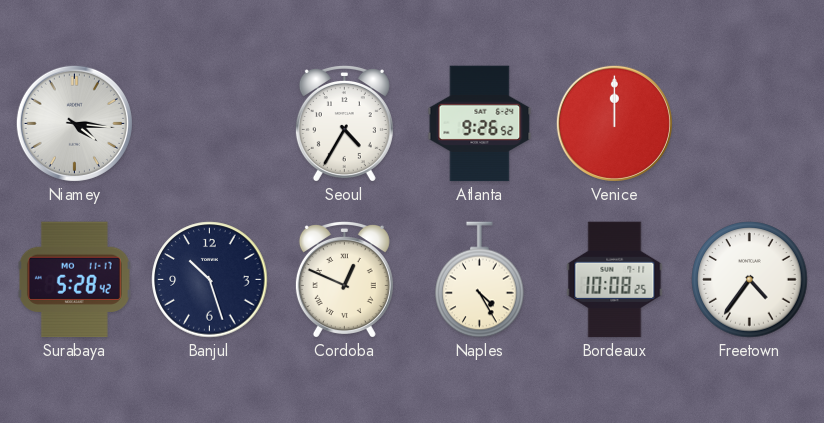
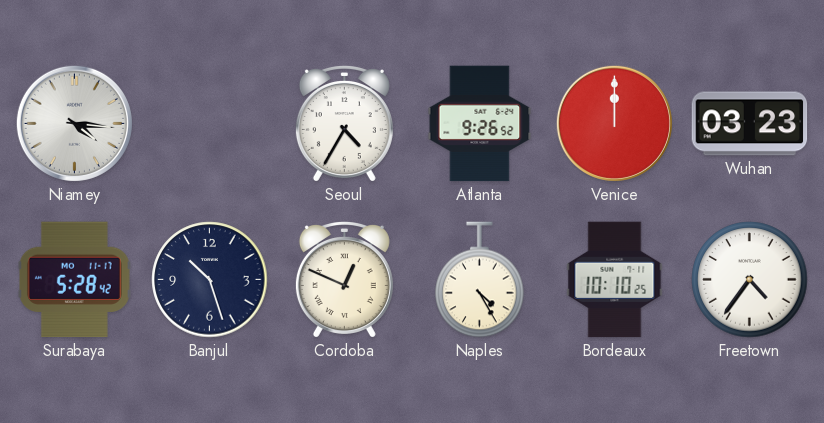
Wuhan: none -> 03:23
Bordeaux: 10:08 -> 10:10
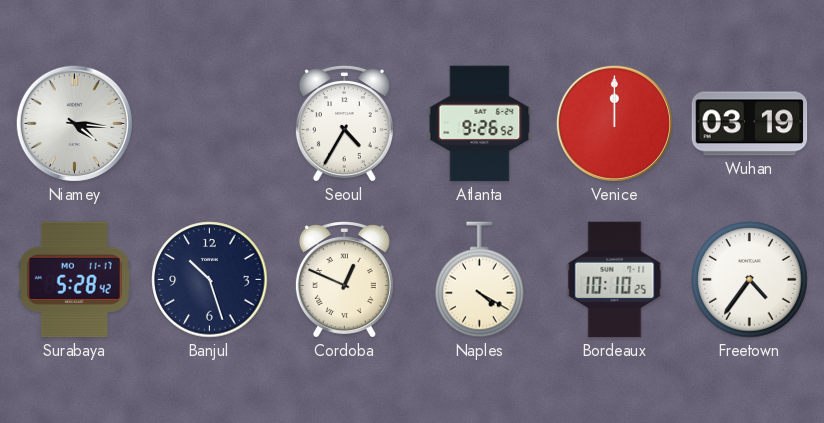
Wuhan: 03:23 -> 03:19
Naples: 4:25 -> 4:20
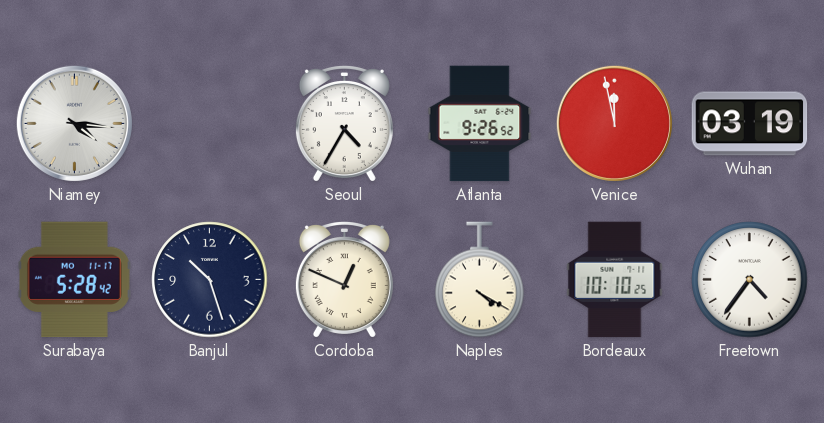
Venice: 12:00 -> 11:58
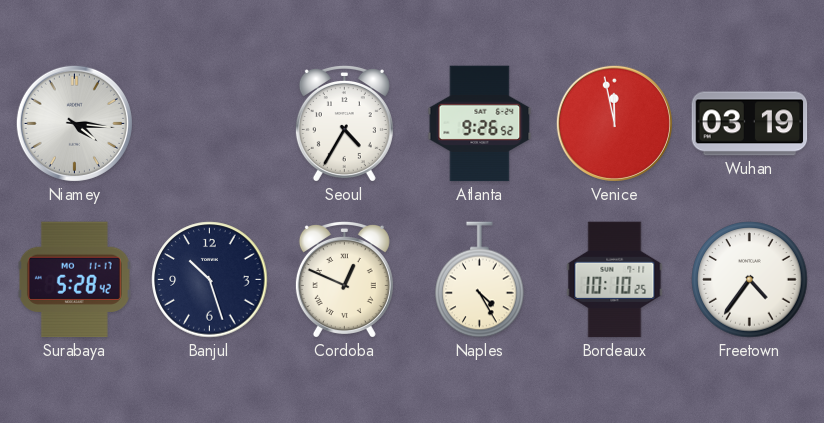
Naples: 4:20 -> 4:25
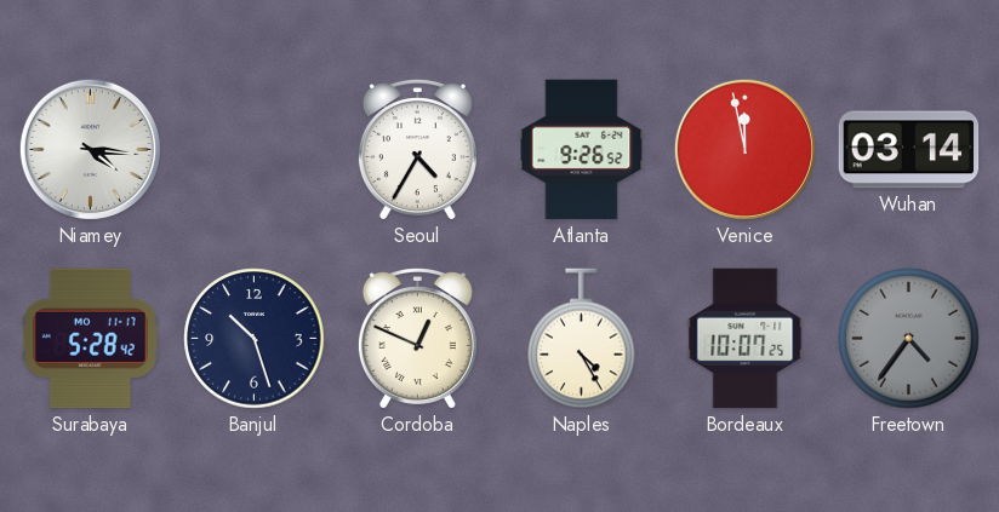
Wuhan: 03:19 -> 03:14
Bordeaux: 10:10 -> 10:07
Freetown dial: white -> grey
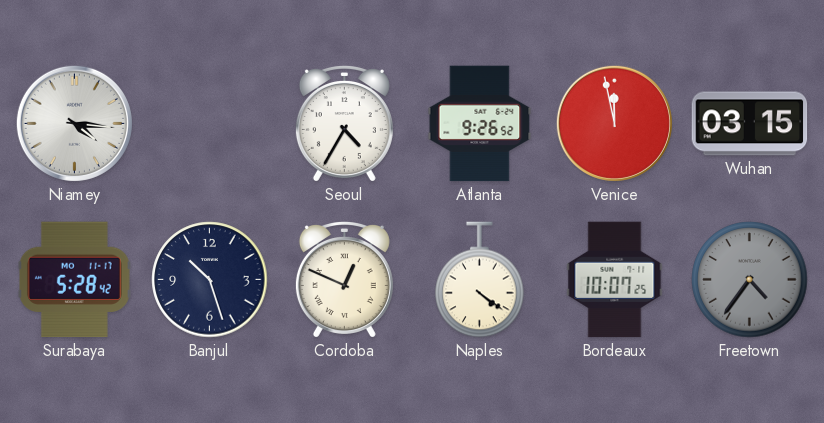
Wuhan: 03:14 -> 03:15
Naples: 4:25 -> 4:21
